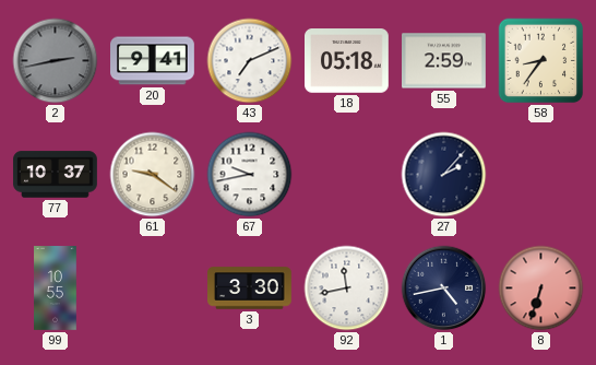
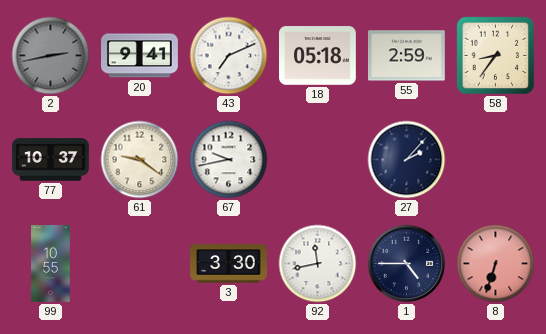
1: 4:43 -> 4:45
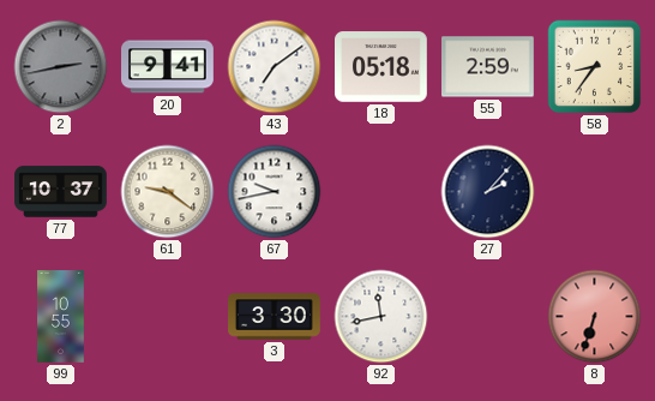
43: 7:11 -> 7:09
1: 4:45 -> none
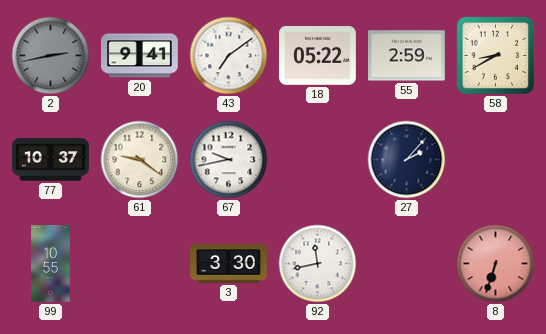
18: 05:18 -> 05:22
58: 8:36 -> 8:40
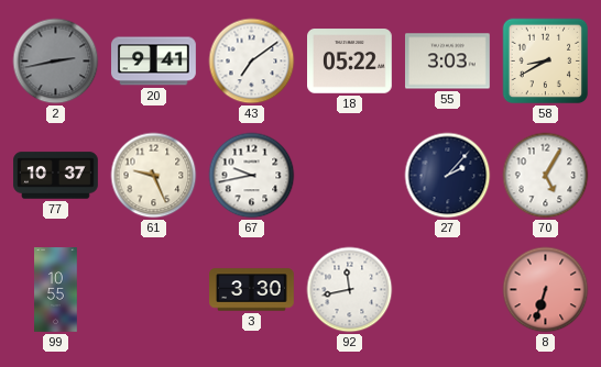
55: 2:59 -> 3:03
61: 9:21 -> 9:26
70: none -> 5:05
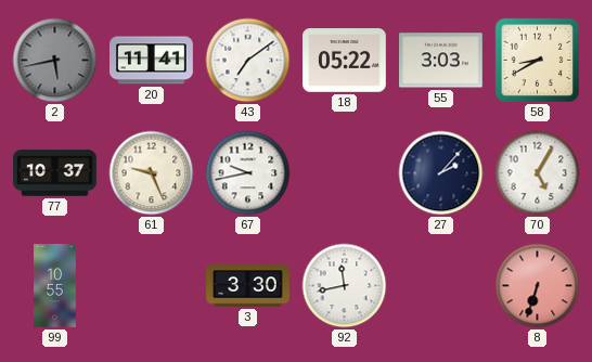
2: 2:43 -> 5:43
20: 9:41 -> 11:41
